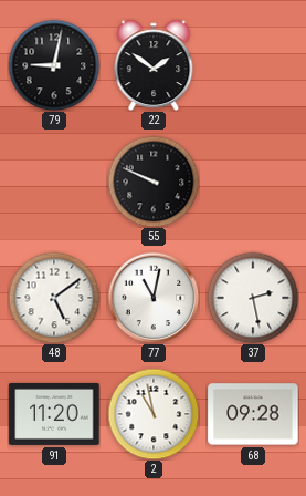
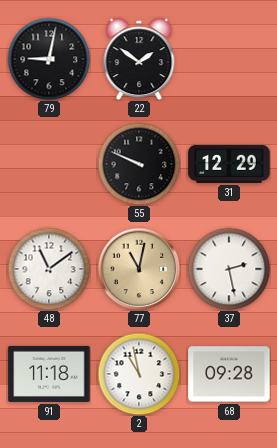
31: none -> 12:29
48: 5:09 -> 11:09
77 dial: white -> champagne
91: 11:20 -> 11:18
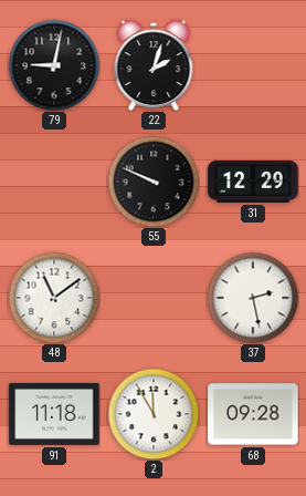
22: 1:51 -> 2:03
77: 11:02 -> none
2: 10:58 -> 11:55
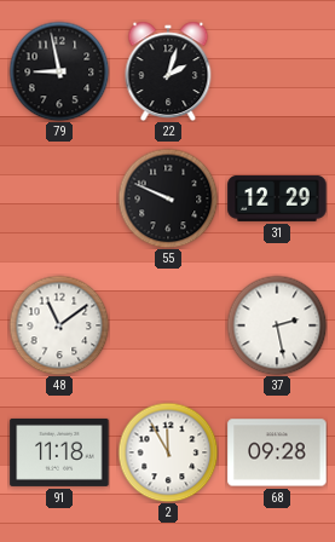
79: 9:02 -> 8:58
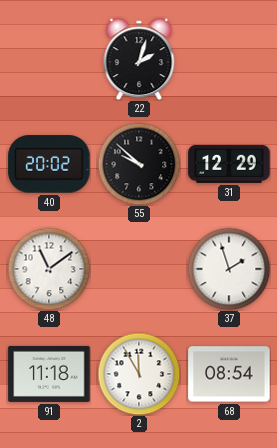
79: 8:58 -> none
40: none -> 20:02
55: 9:49 -> 9:52
37: 2:28 -> 1:57
68: 09:28 -> 08:54
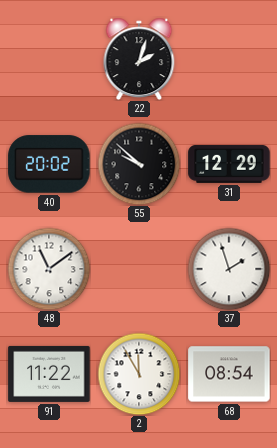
91: 11:18 -> 11:22
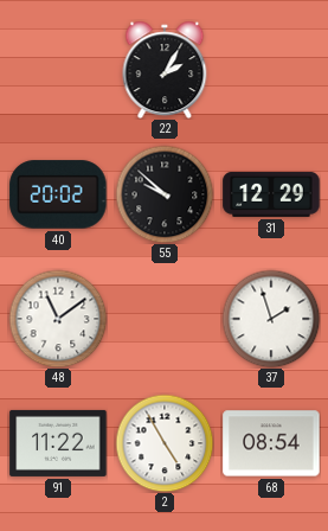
22: 2:03 -> 2:05
2: 11:55 -> 4:55
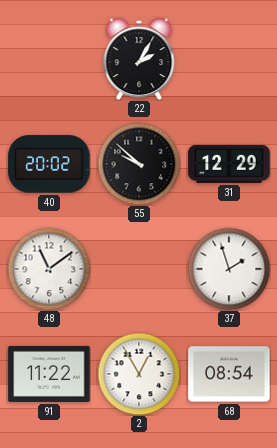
2: 4:55 -> 12:55
